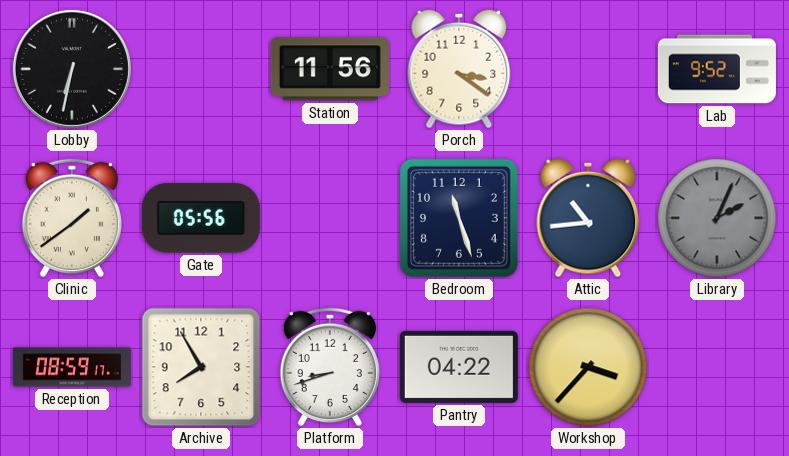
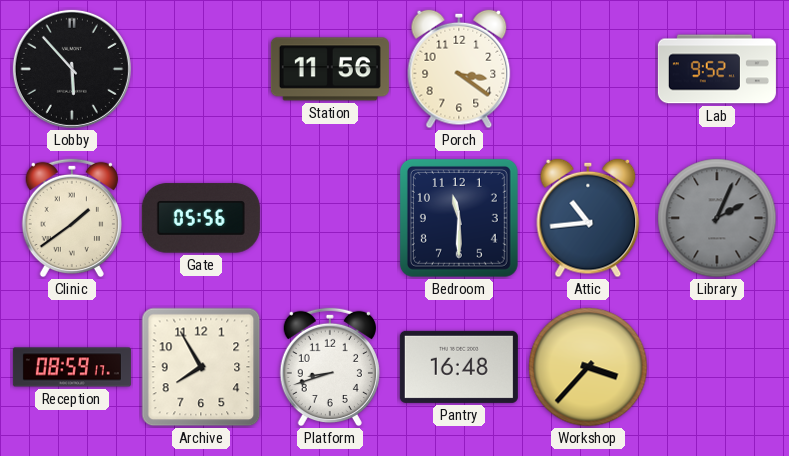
Lobby: 6:32 -> 5:53
Bedroom: 11:27 -> 11:30
Pantry: 04:22 -> 16:48
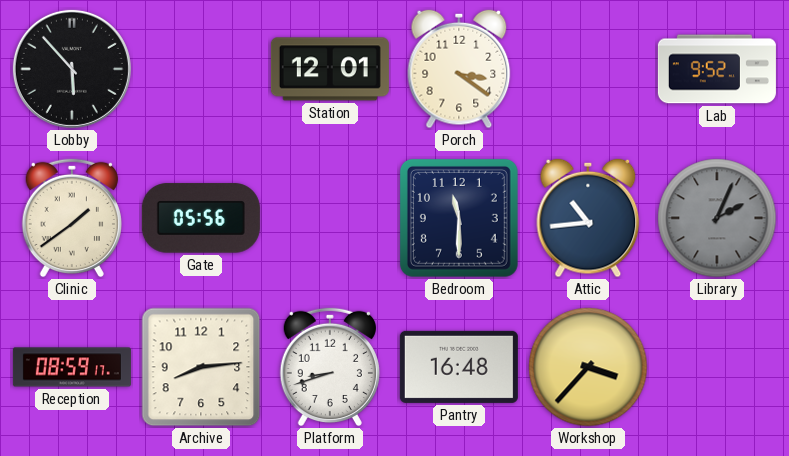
Station: 11:56 -> 12:01
Archive: 7:55 -> 8:14
